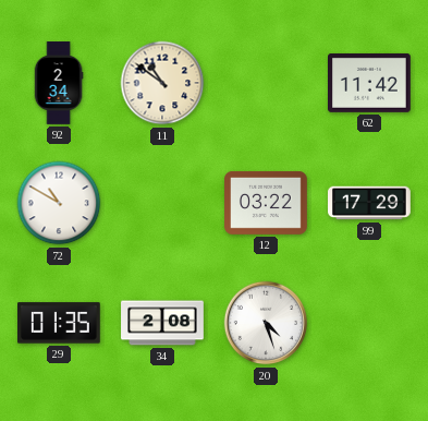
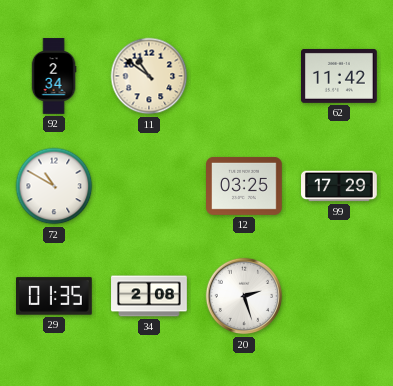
12: 03:22 -> 03:25
20: 4:27 -> 2:27
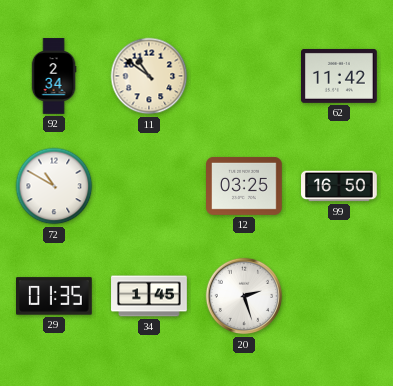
99: 17:29 -> 16:50
34: 2:08 -> 1:45
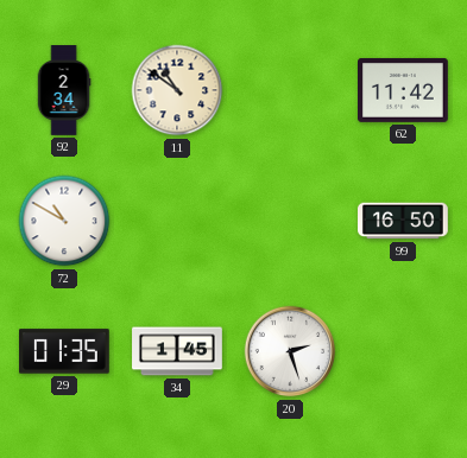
12: 03:25 -> none
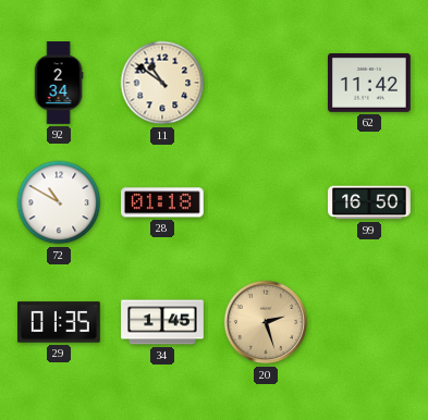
28: none -> 01:18
20 dial: white -> champagne
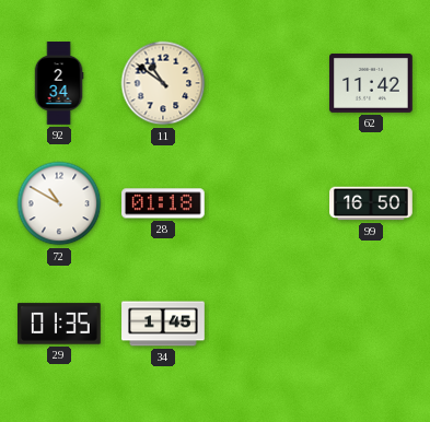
20: 2:27 -> none
